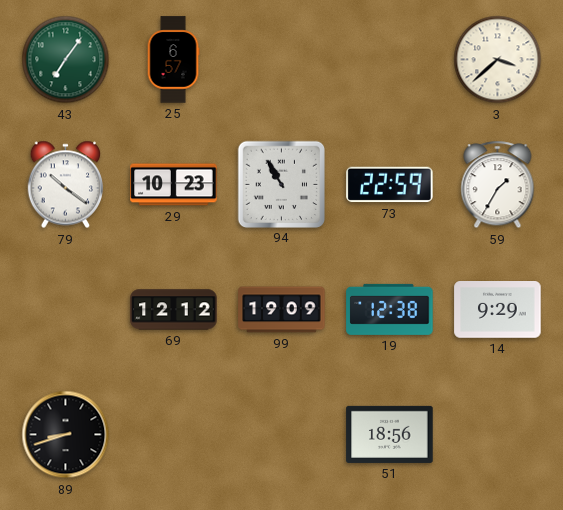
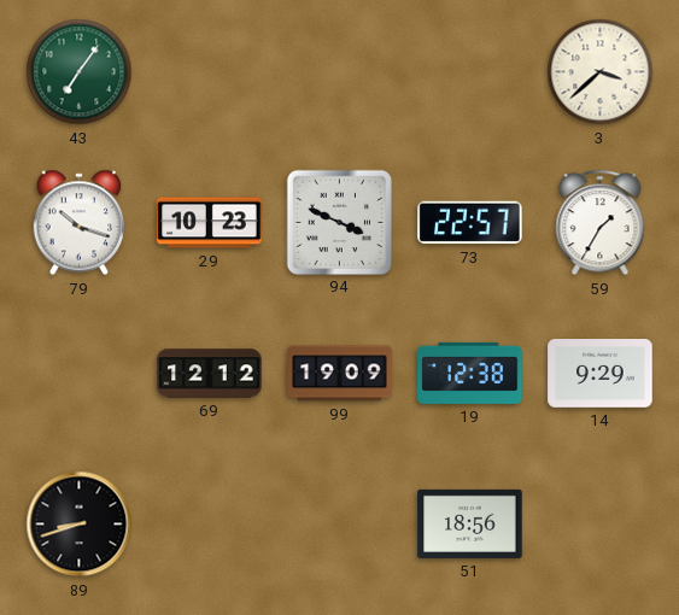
25: 6:57 -> none
79: 10:21 -> 10:18
94: 10:55 -> 3:49
73: 22:59 -> 22:57
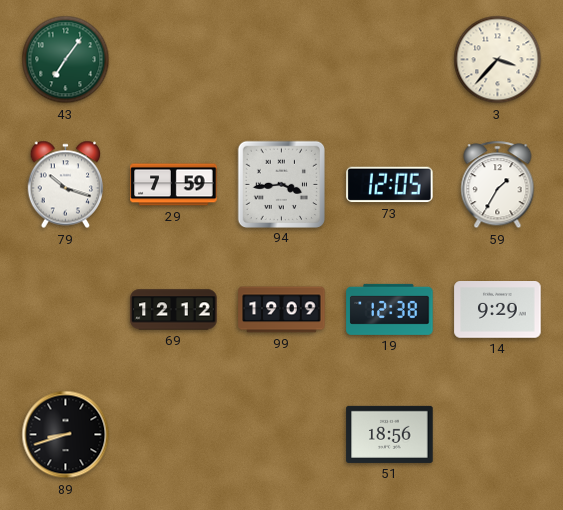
3: 3:38 -> 3:37
29: 10:23 -> 7:59
94: 3:49 -> 3:44
73: 22:57 -> 12:05
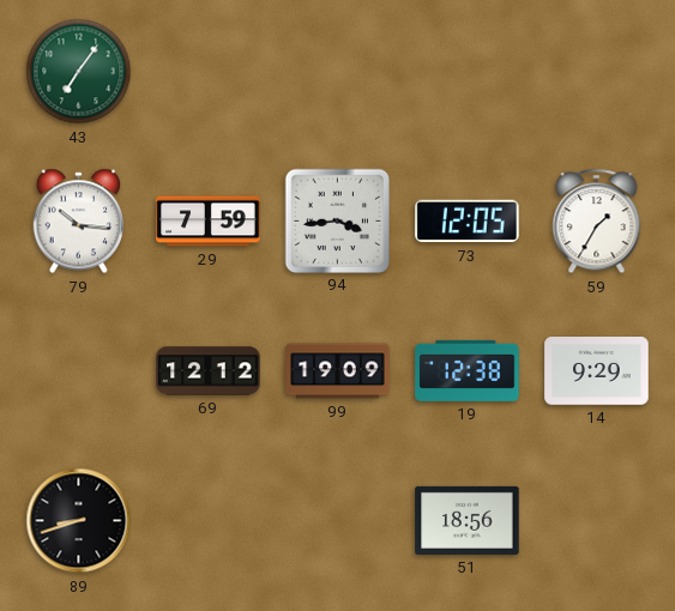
3: 3:37 -> none
79: 10:18 -> 10:16
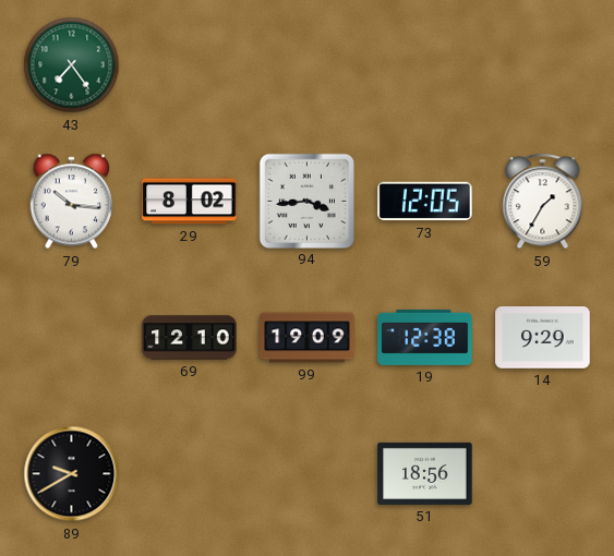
43: 7:06 -> 7:24
29: 7:59 -> 8:02
69: 12:12 -> 12:10
89: 8:42 -> 9:40
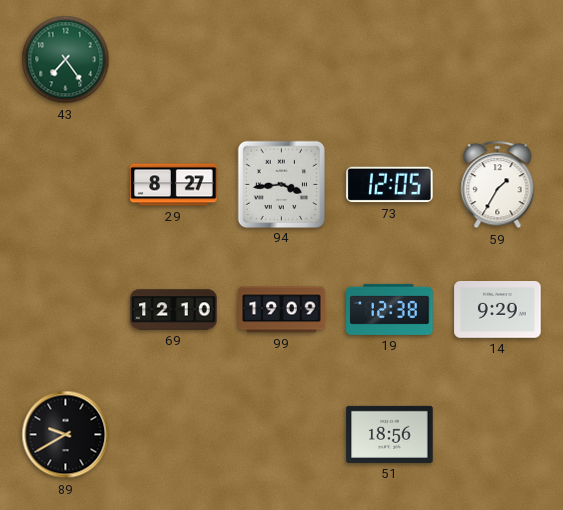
79: 10:16 -> none
29: 8:02 -> 8:27
